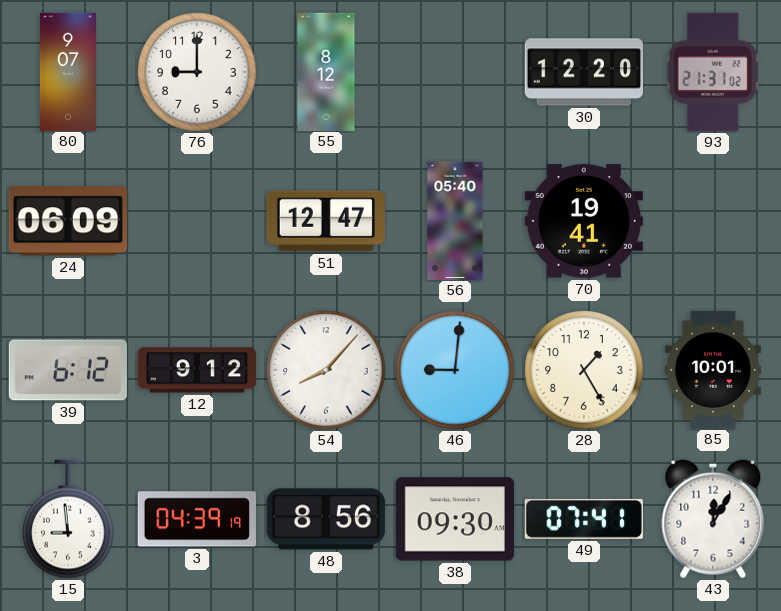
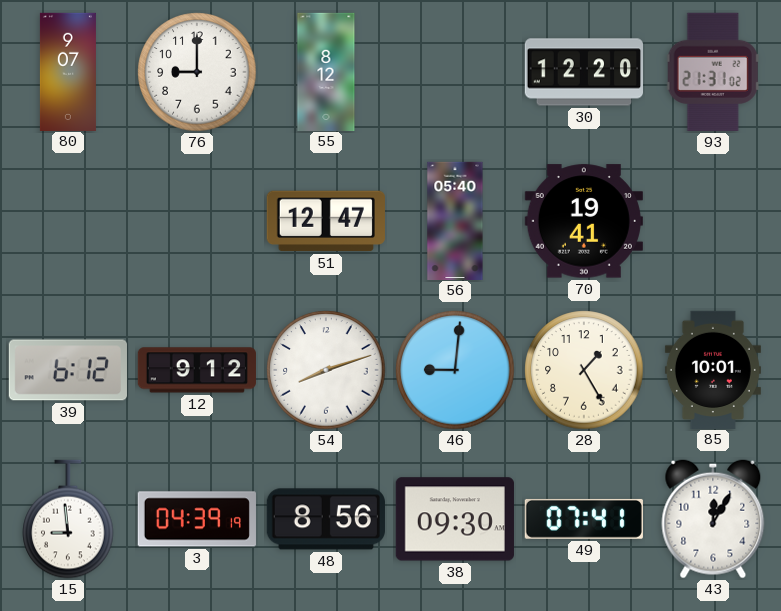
24: 06:09 -> none
54: 8:07 -> 8:12
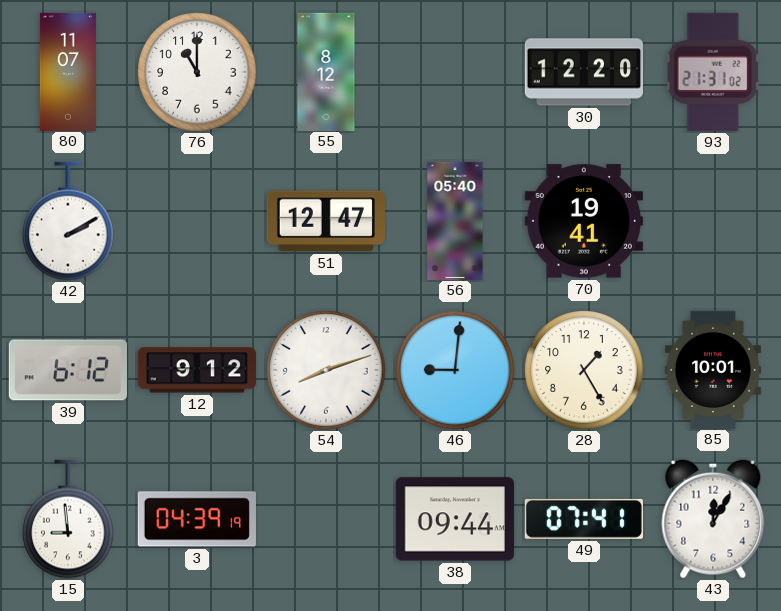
80: 9:07 -> 11:07
76: 9:00 -> 11:00
42: none -> 2:10
48: 8:56 -> none
38: 09:30 -> 09:44
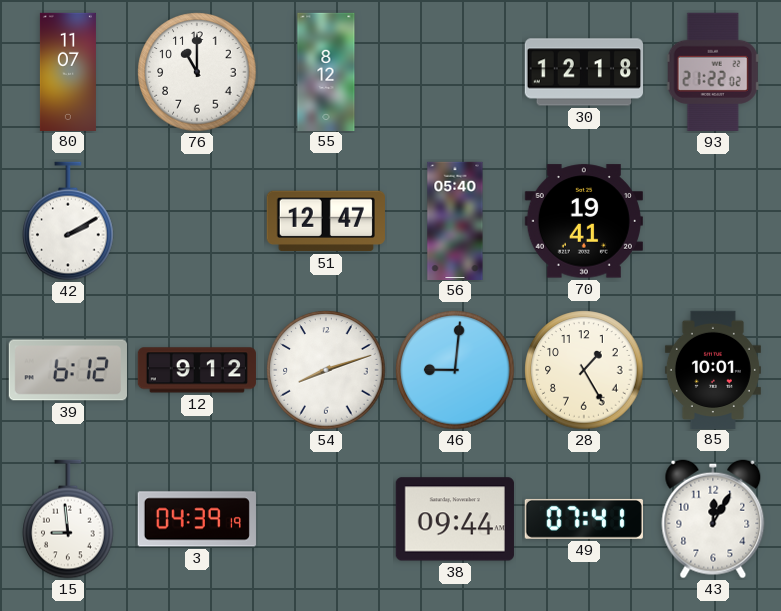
30: 12:20 -> 12:18
93: 21:31 -> 21:22
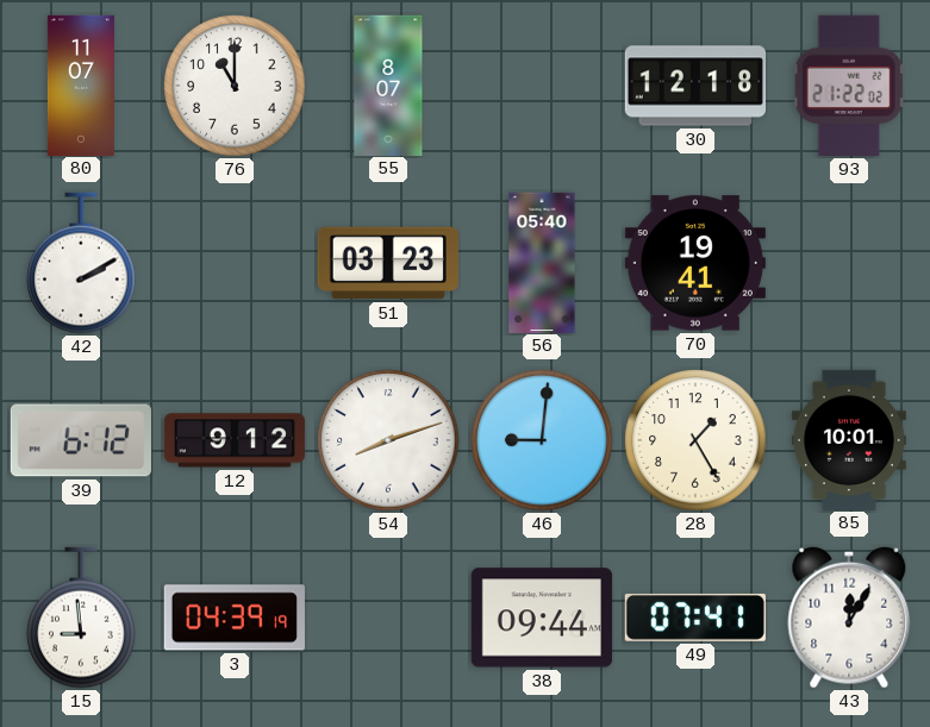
55: 8:12 -> 8:07
51: 12:47 -> 03:23
